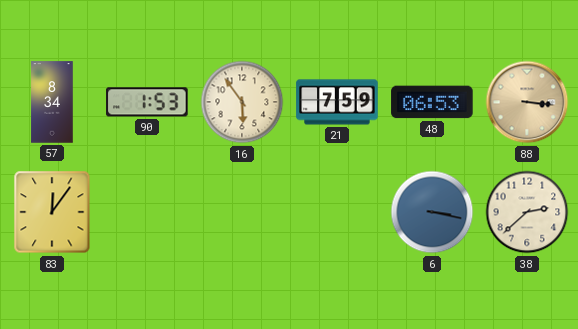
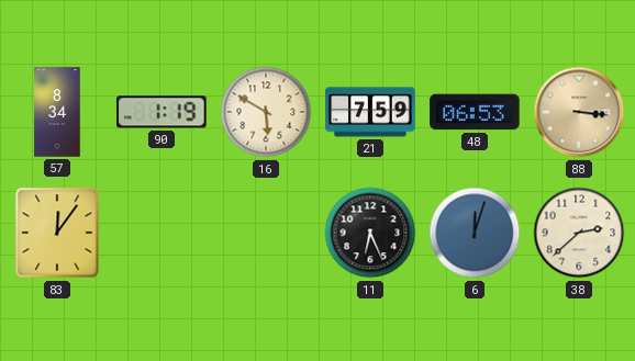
90: 1:53 -> 1:19
16: 5:54 -> 5:50
11: none -> 6:26
6: 3:17 -> 12:03
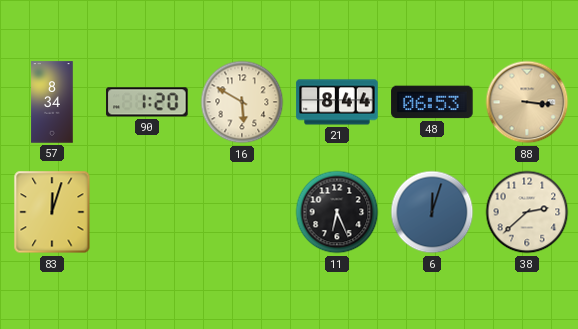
90: 1:19 -> 1:20
21: 7:59 -> 8:44
83: 12:06 -> 12:03
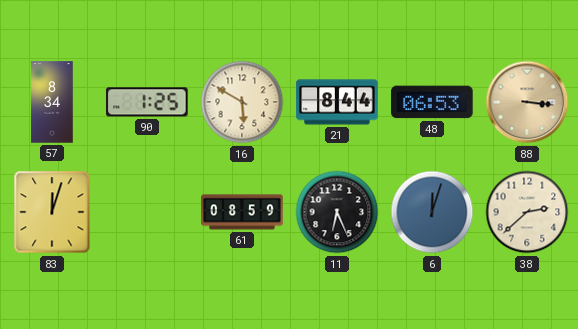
90: 1:20 -> 1:25
61: none -> 08:59
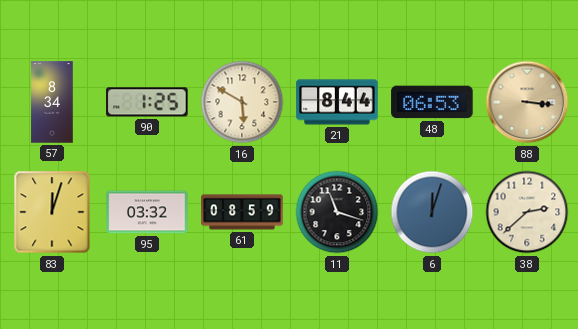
95: none -> 03:32
11: 6:26 -> 11:18
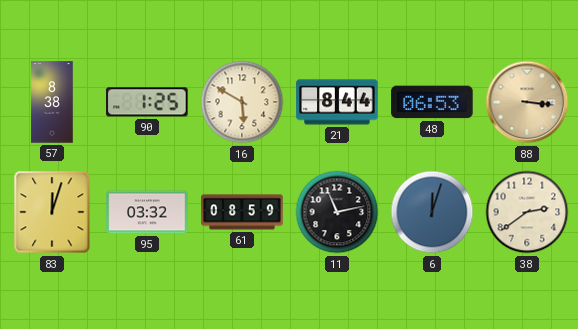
57: 8:34 -> 8:38
11: 11:18 -> 11:13
38: 2:38 -> 2:39
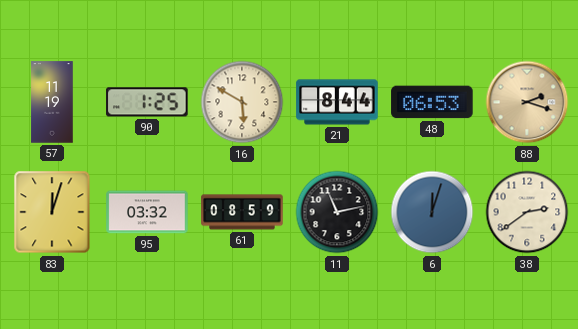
57: 8:38 -> 11:19
88: 3:16 -> 2:18
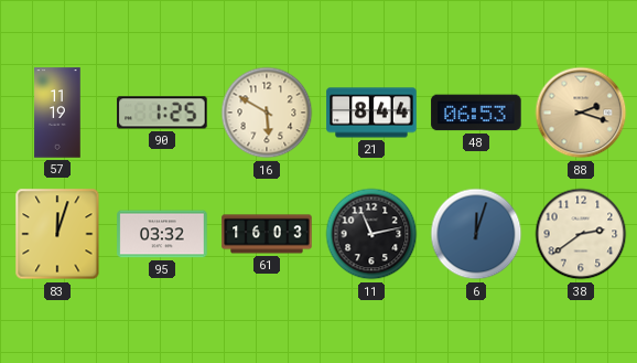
61: 08:59 -> 16:03
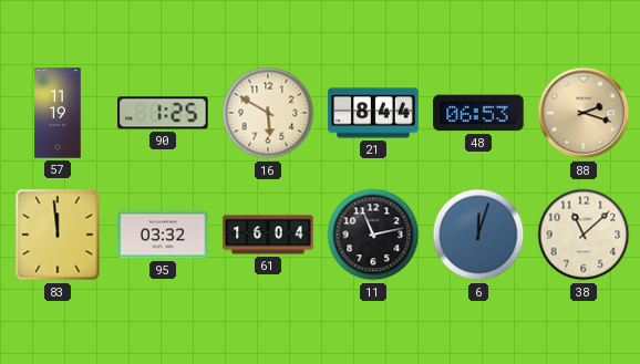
83: 12:03 -> 11:59
61: 16:03 -> 16:04
38: 2:39 -> 11:08
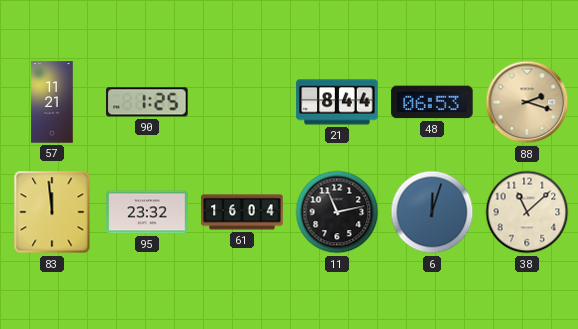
57: 11:19 -> 11:21
16: 5:50 -> none
95: 03:32 -> 23:32
